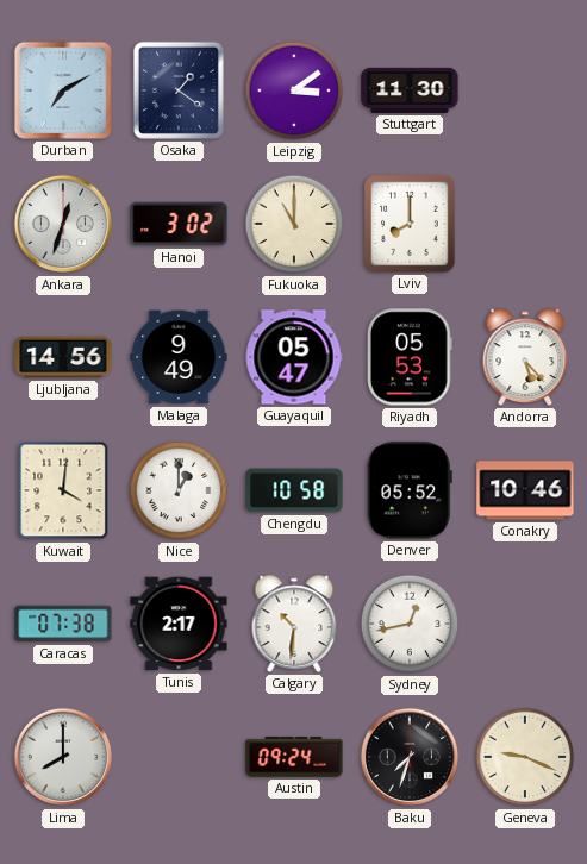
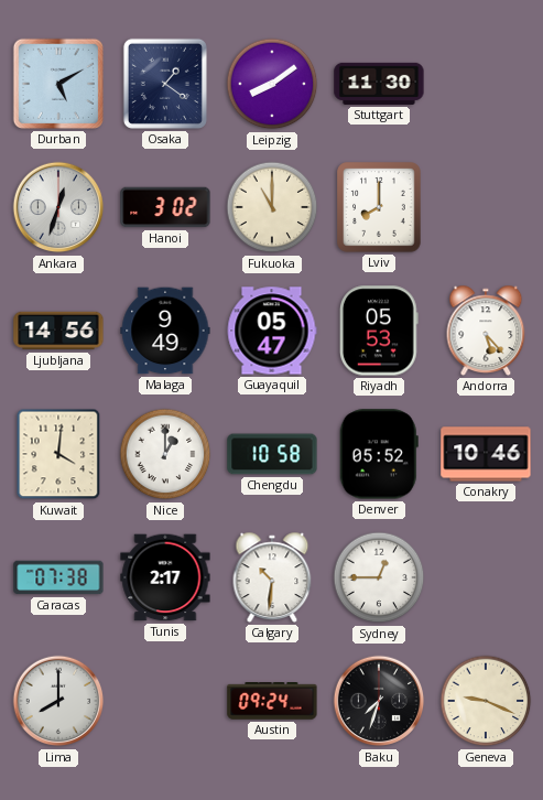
Durban: 7:10 -> 5:10
Leipzig: 3:09 -> 8:09
Sydney: 12:43 -> 12:45
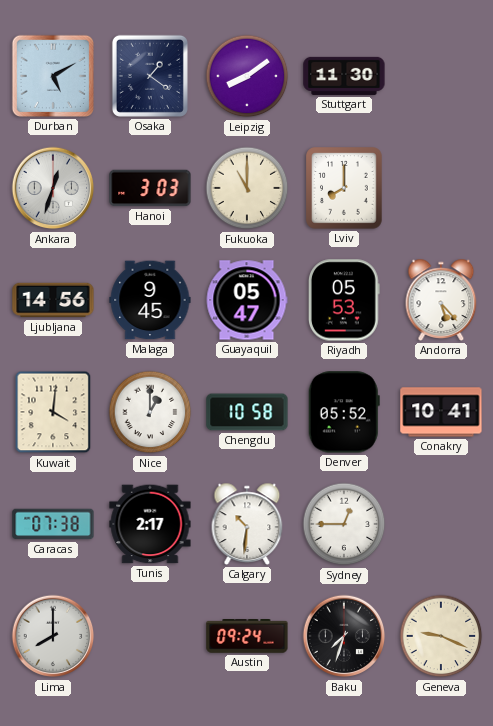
Hanoi: 3:02 -> 3:03
Malaga: 9:49 -> 9:45
Conakry: 10:46 -> 10:41
